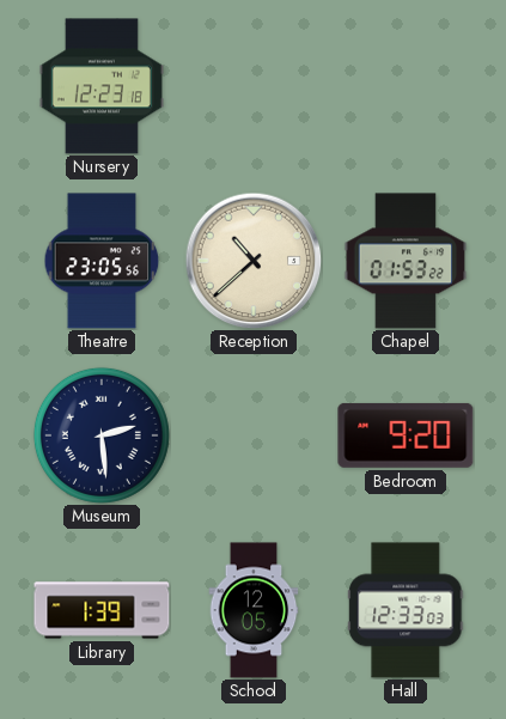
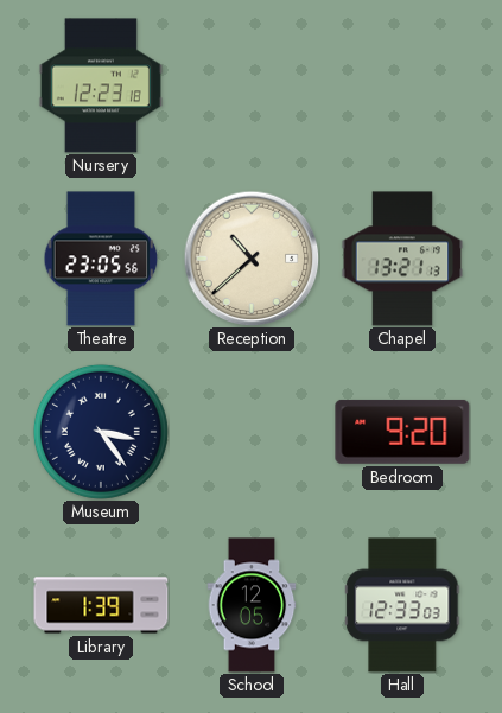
Chapel: 01:53 -> 13:21
Museum: 2:29 -> 3:24
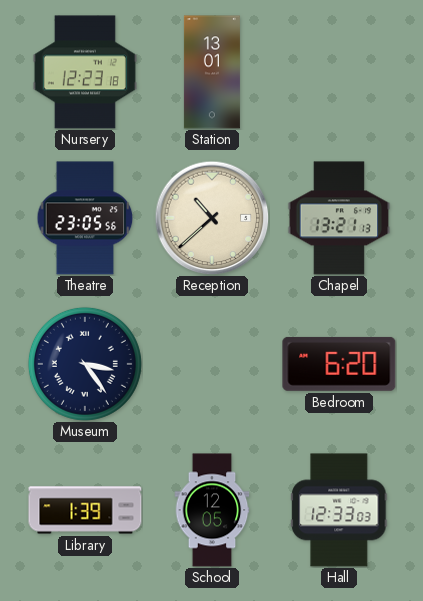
Station: none -> 13:01
Bedroom: 9:20 -> 6:20
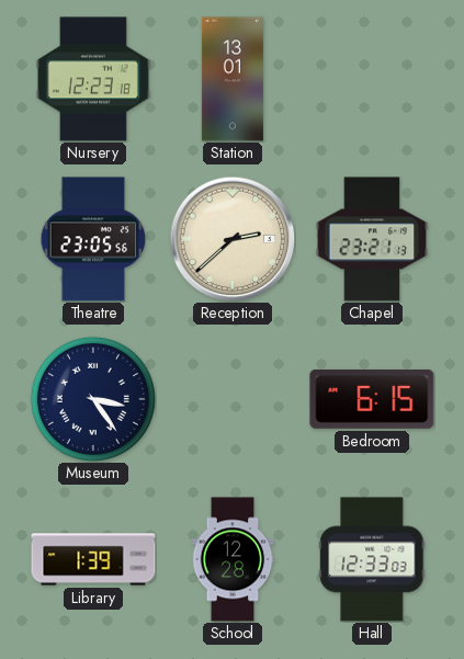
Reception: 10:38 -> 2:38
Chapel: 13:21 -> 23:21
Bedroom: 6:20 -> 6:15
School: 12:05 -> 12:28
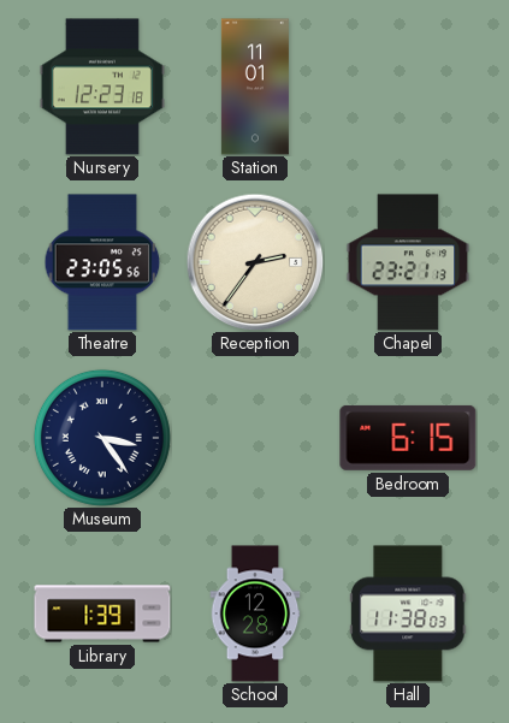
Station: 13:01 -> 11:01
Reception: 2:38 -> 2:36
Hall: 12:33 -> 11:38
